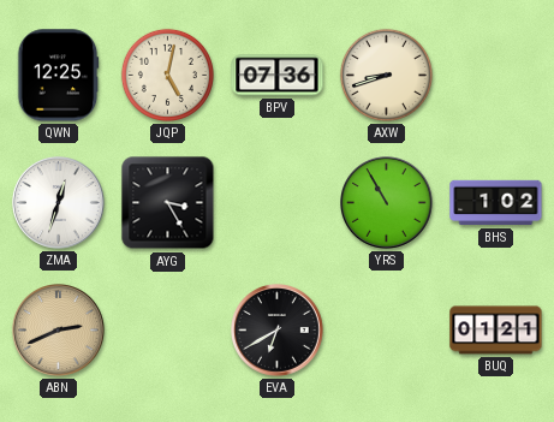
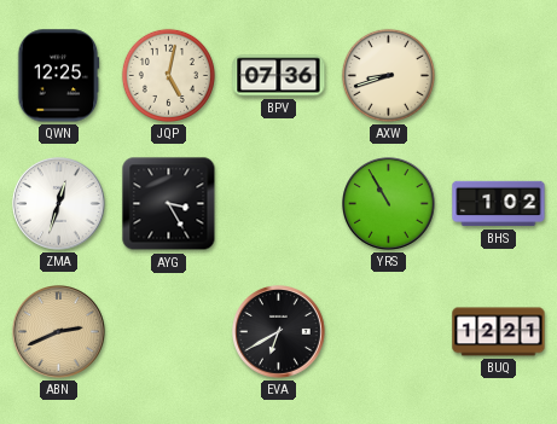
BUQ: 01:21 -> 12:21
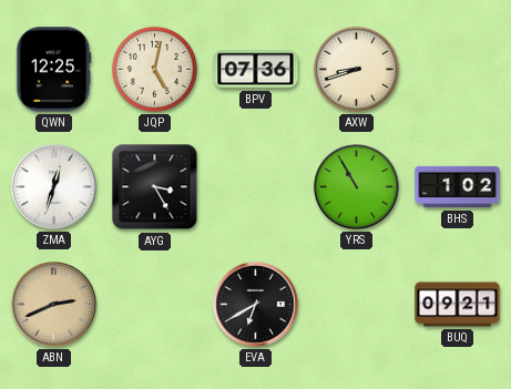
BUQ: 12:21 -> 09:21
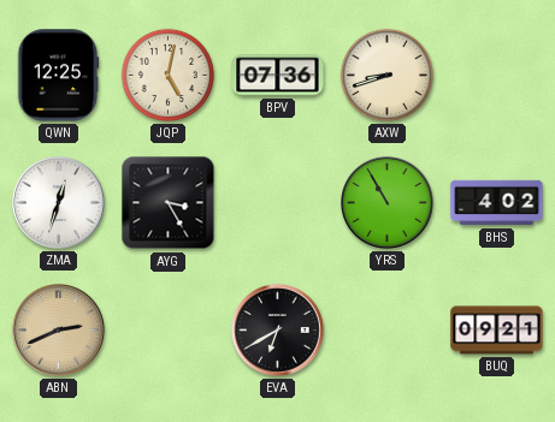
BHS: 1:02 -> 4:02
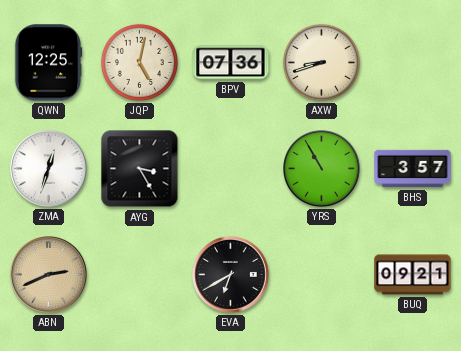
BHS: 4:02 -> 3:57
